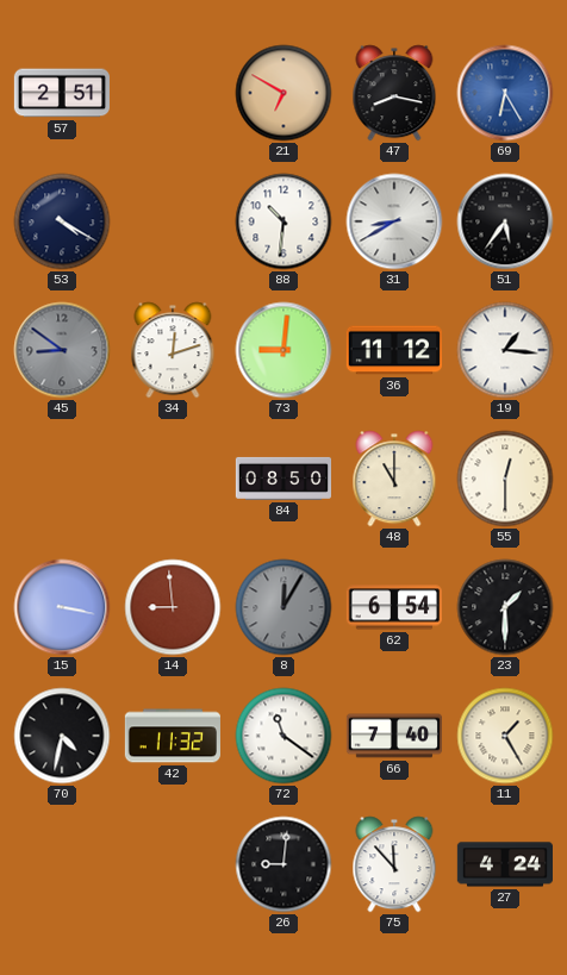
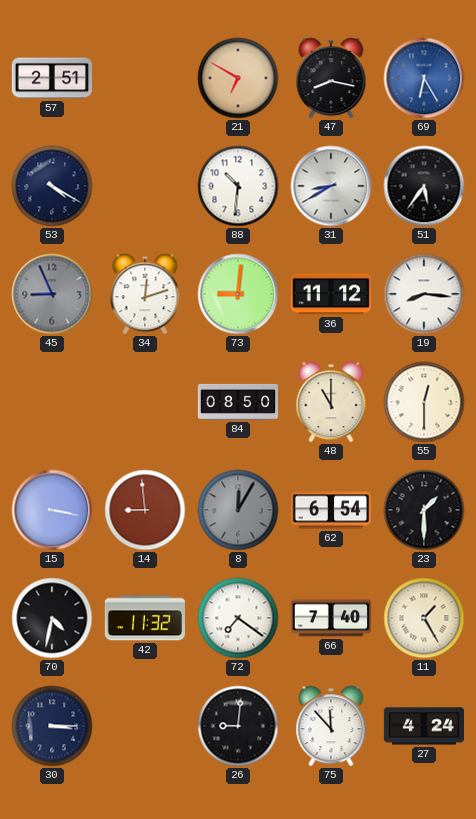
45: 8:51 -> 8:56
19: 1:16 -> 8:16
72: 11:21 -> 7:21
30: none -> 3:15
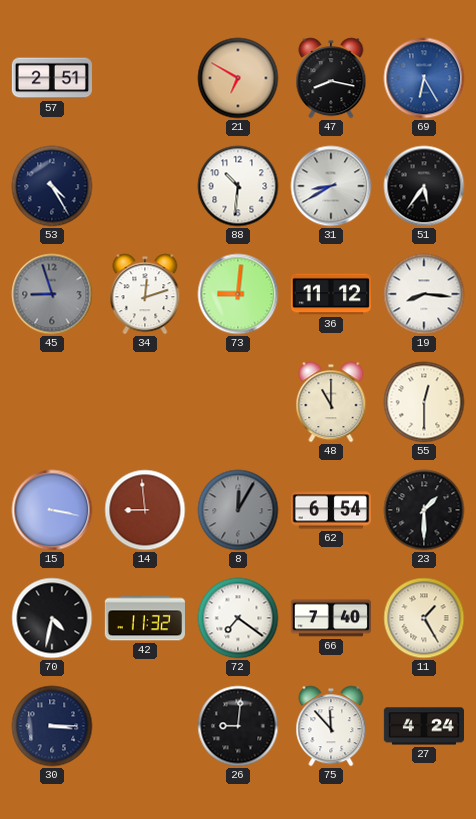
53: 4:20 -> 4:25
45: 8:56 -> 8:57
84: 08:50 -> none
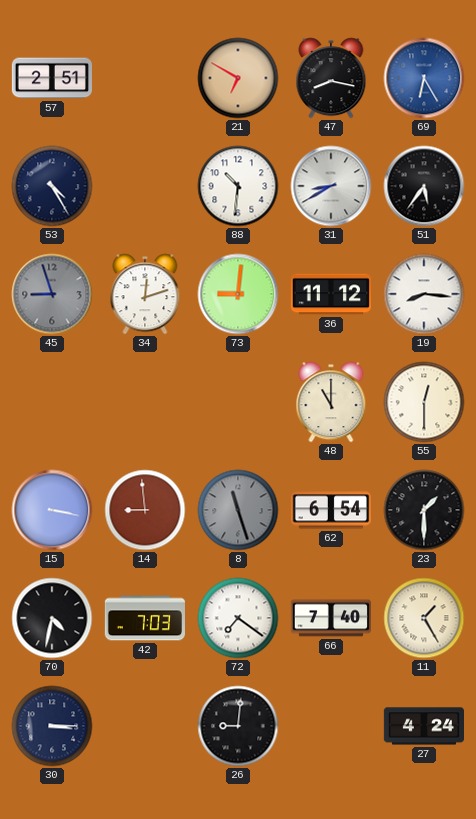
8: 12:05 -> 11:27
42: 11:32 -> 7:03
75: 11:53 -> none
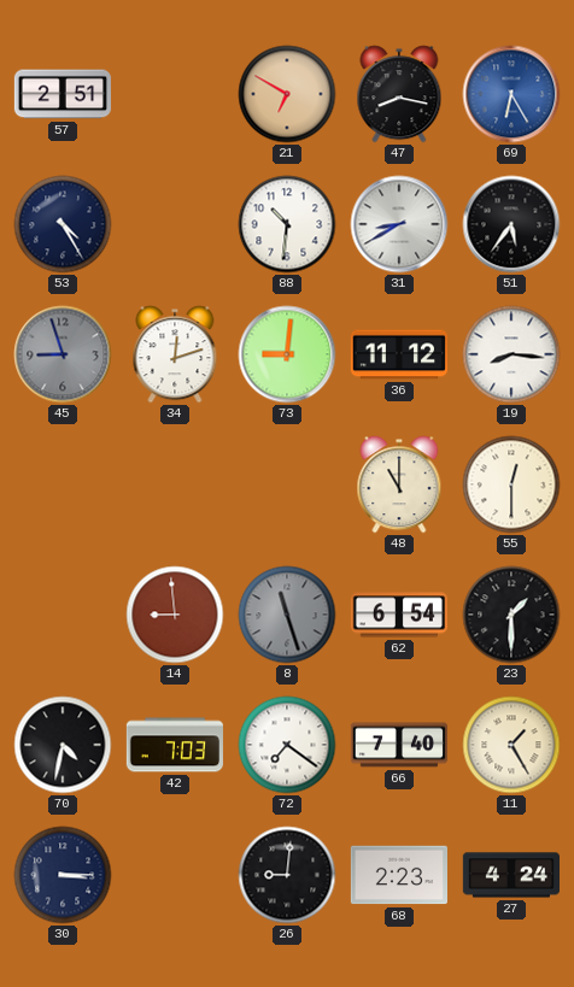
15: 3:17 -> none
68: none -> 2:23
